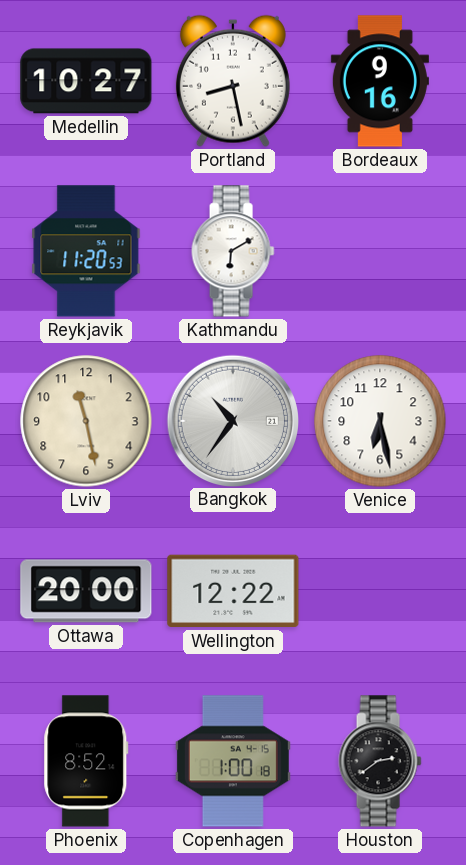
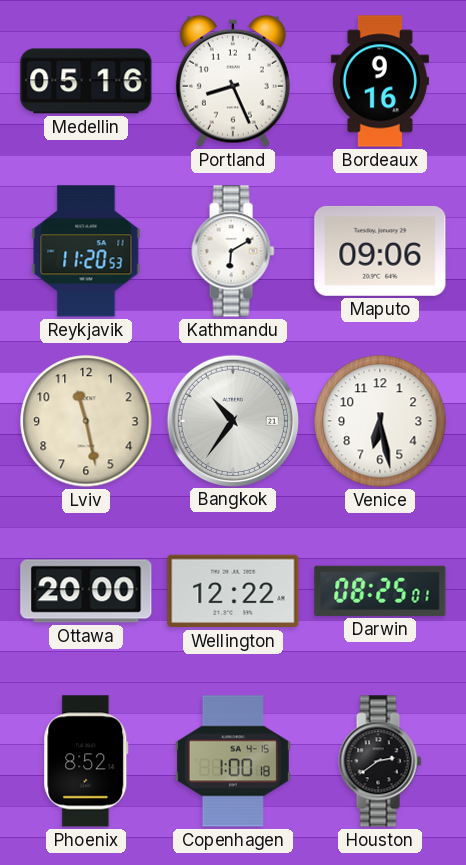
Medellin: 10:27 -> 05:16
Portland: 8:28 -> 8:26
Maputo: none -> 09:06
Darwin: none -> 08:25
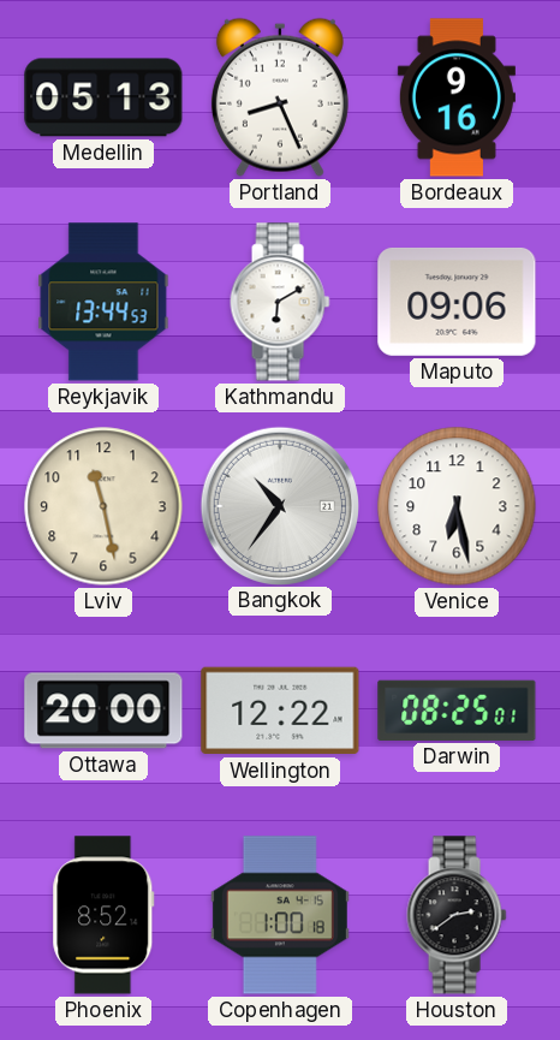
Medellin: 05:16 -> 05:13
Reykjavik: 11:20 -> 13:44
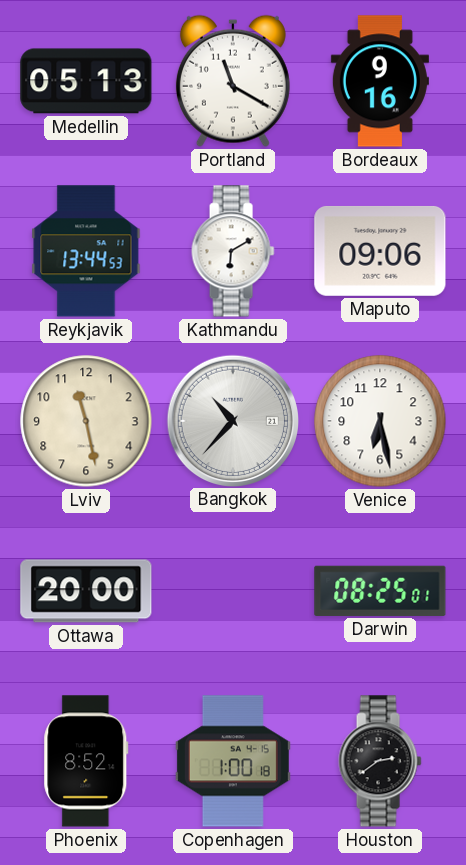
Portland: 8:26 -> 11:20
Bangkok: 10:36 -> 10:37
Wellington: 12:22 -> none
